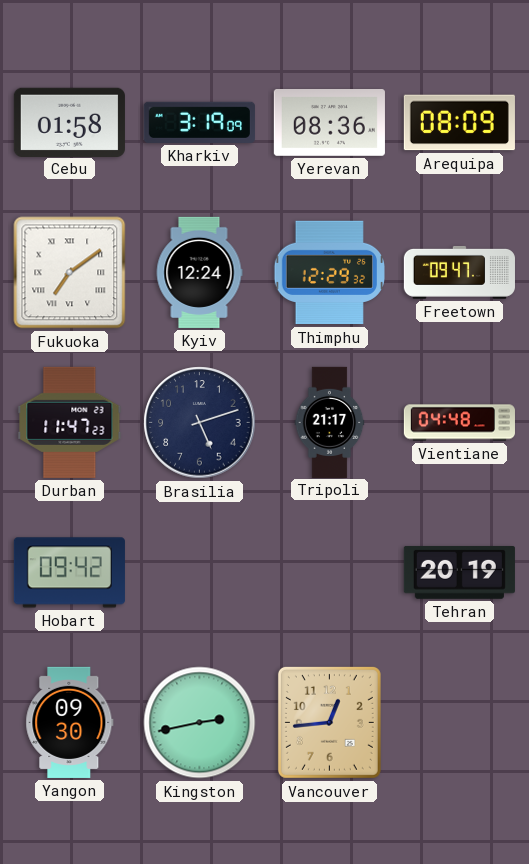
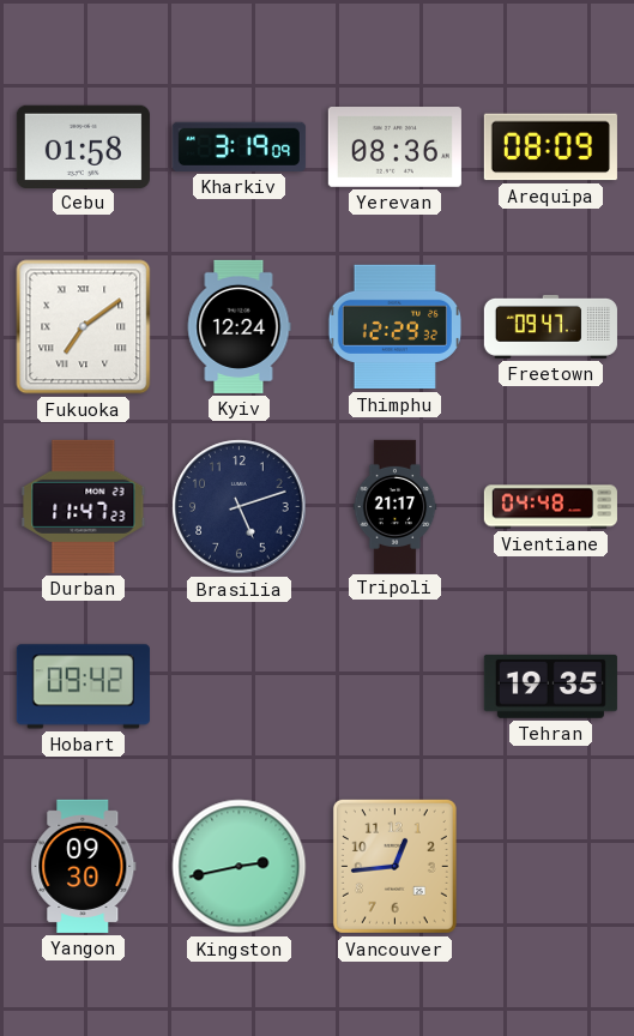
Tehran: 20:19 -> 19:35
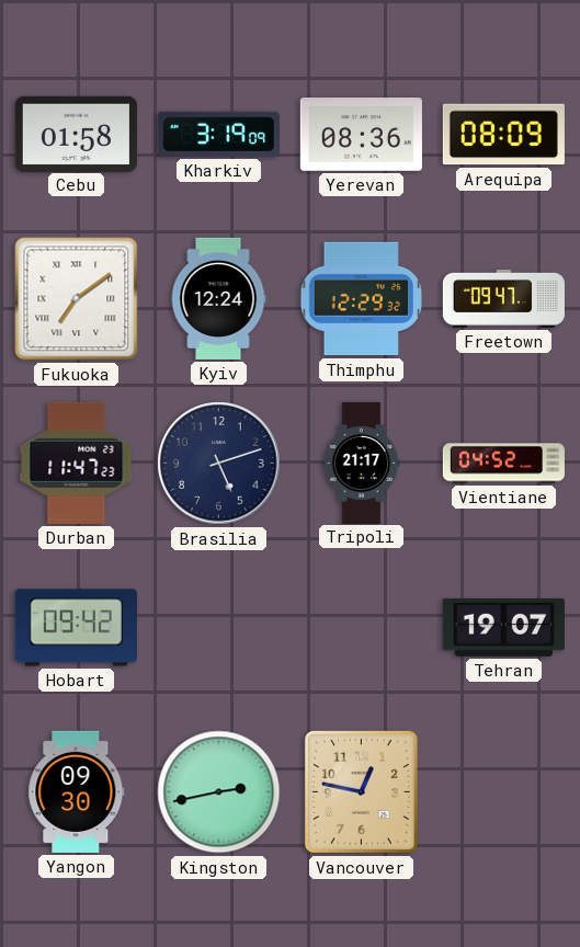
Vientiane: 04:48 -> 04:52
Tehran: 19:35 -> 19:07
Vancouver: 12:44 -> 12:47
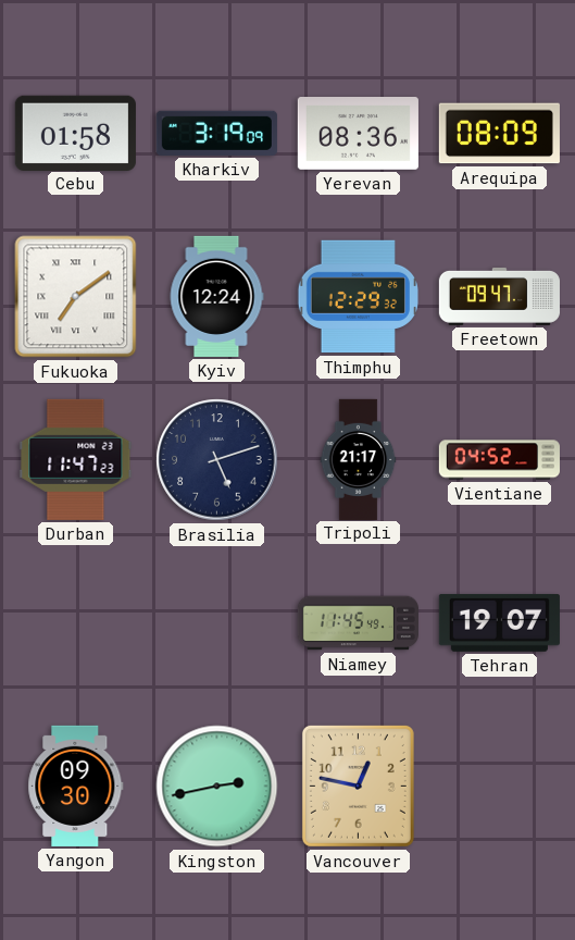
Hobart: 09:42 -> none
Niamey: none -> 11:45
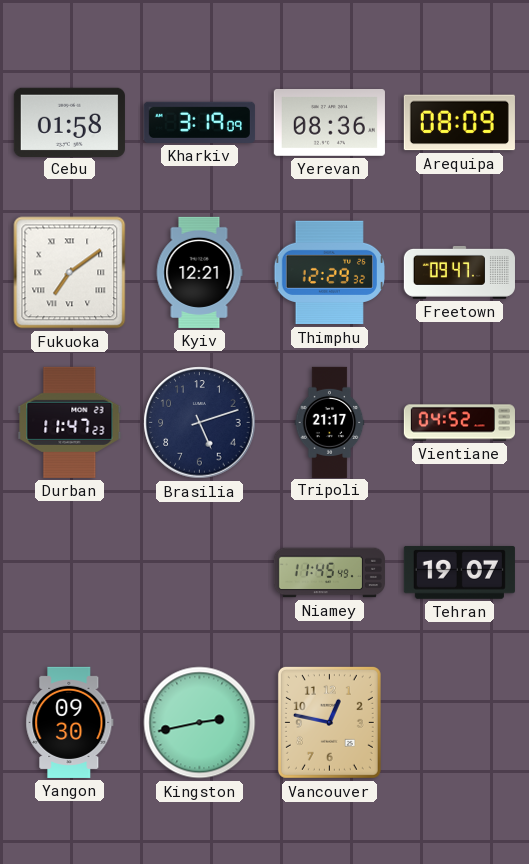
Kyiv: 12:24 -> 12:21
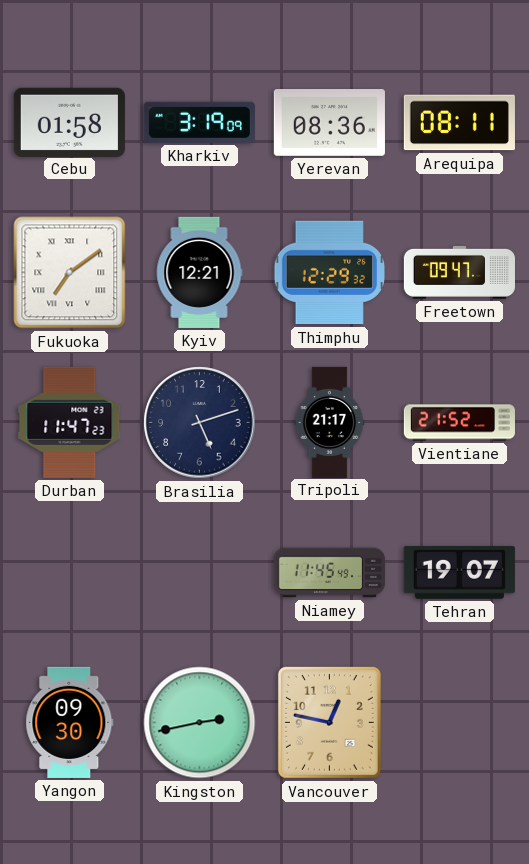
Arequipa: 08:09 -> 08:11
Vientiane: 04:52 -> 21:52
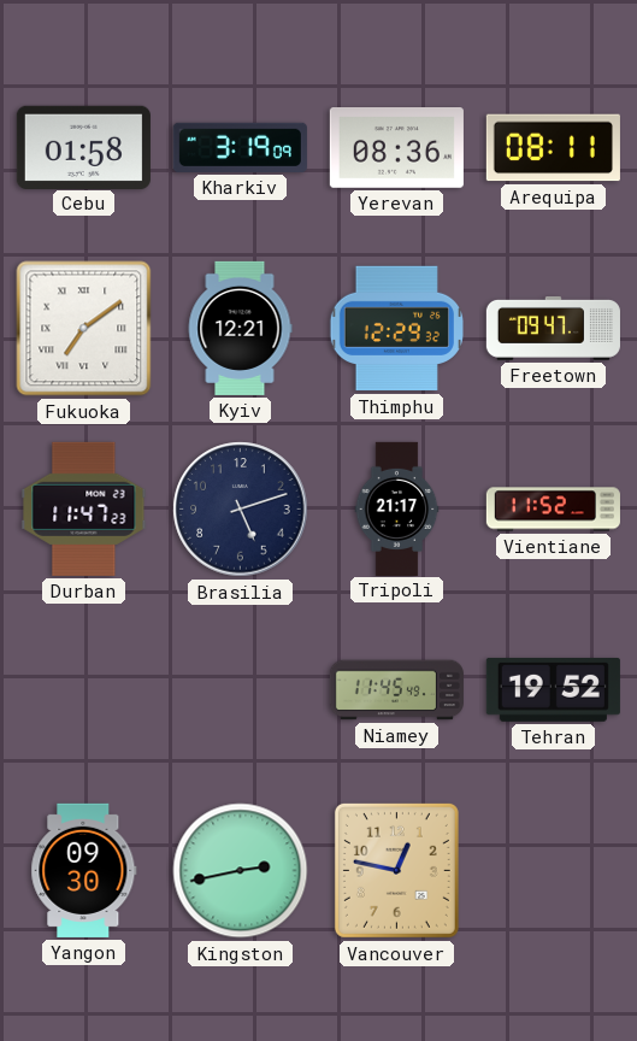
Vientiane: 21:52 -> 11:52
Tehran: 19:07 -> 19:52
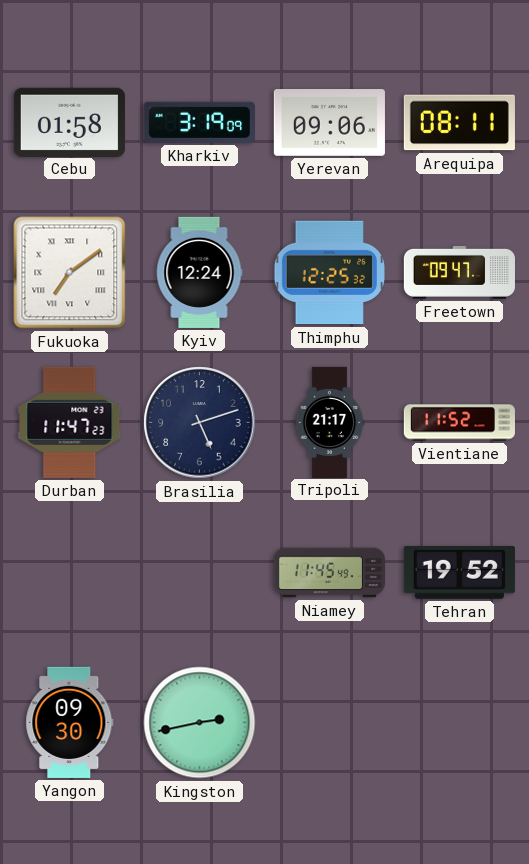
Yerevan: 08:36 -> 09:06
Kyiv: 12:21 -> 12:24
Thimphu: 12:29 -> 12:25
Vancouver: 12:47 -> none
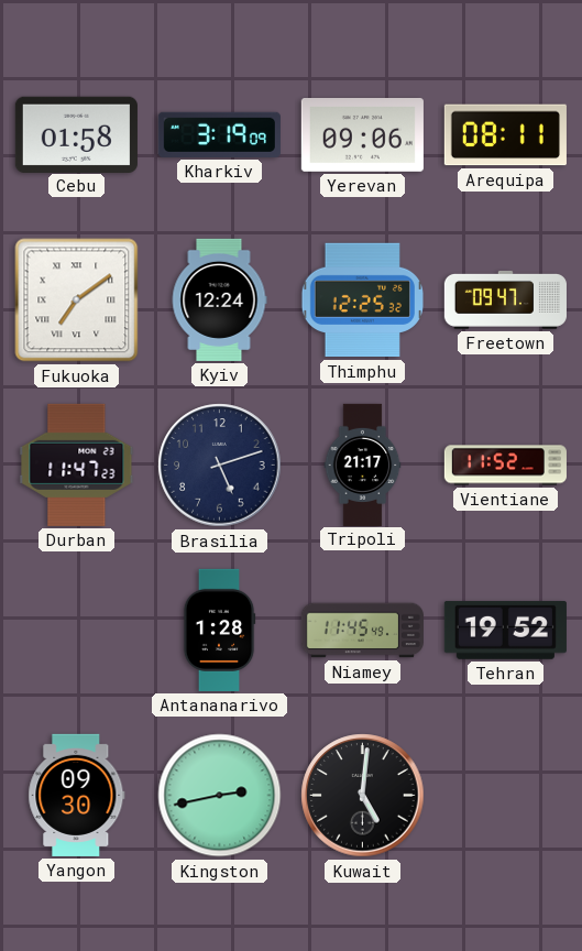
Antananarivo: none -> 1:28
Kuwait: none -> 5:01
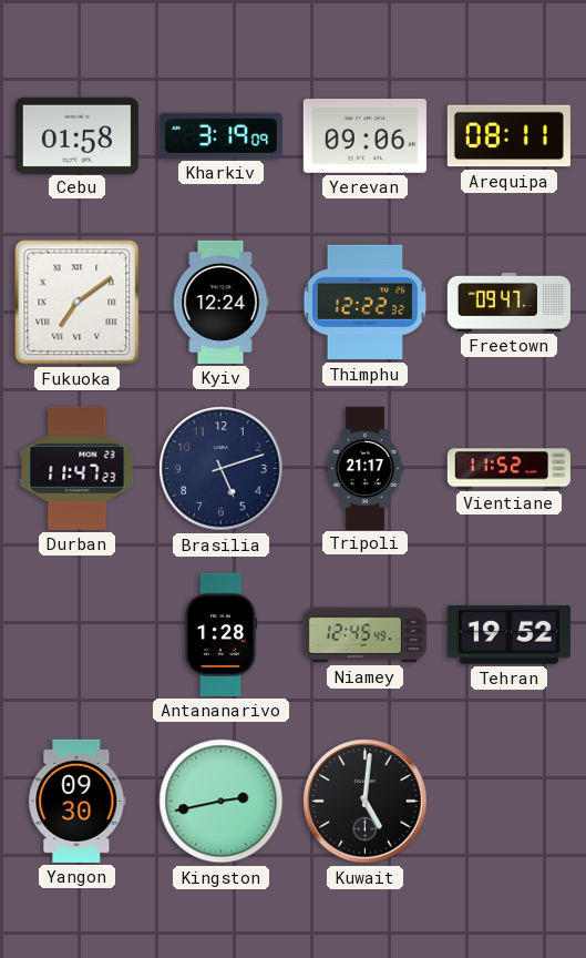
Thimphu: 12:25 -> 12:22
Niamey: 11:45 -> 12:45
